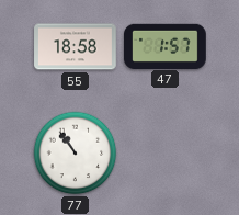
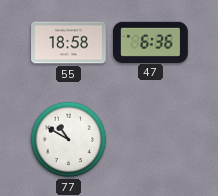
47: 1:57 -> 6:36
77: 10:54 -> 10:50
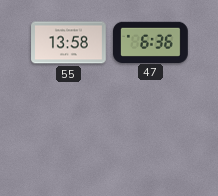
55: 18:58 -> 13:58
77: 10:50 -> none
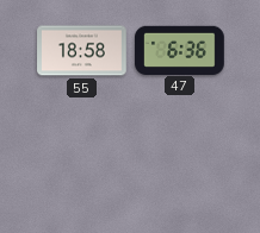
55: 13:58 -> 18:58
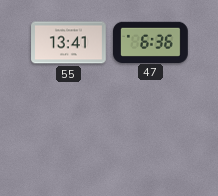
55: 18:58 -> 13:41
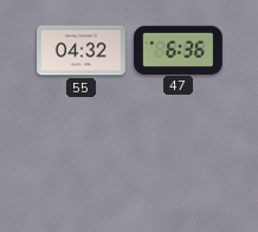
55: 13:41 -> 04:32
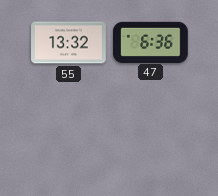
55: 04:32 -> 13:32
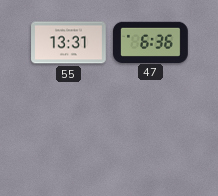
55: 13:32 -> 13:31
